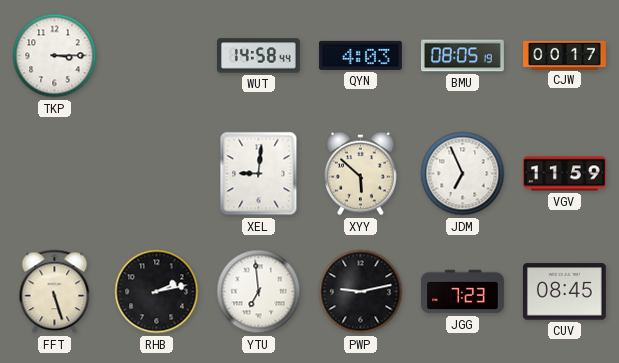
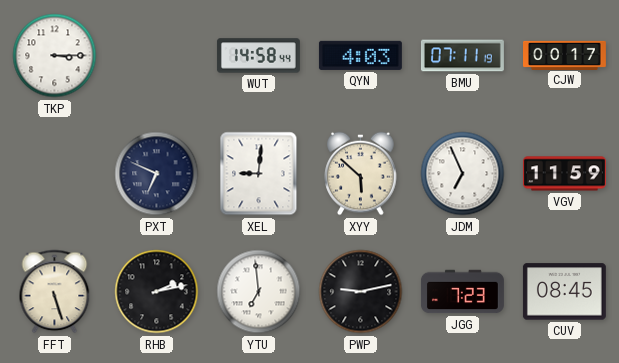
BMU: 08:05 -> 07:11
PXT: none -> 6:49
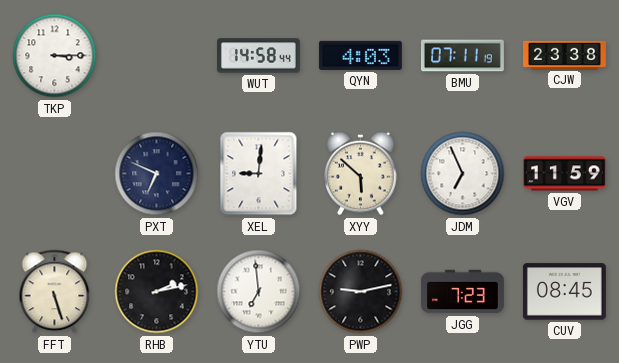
CJW: 00:17 -> 23:38
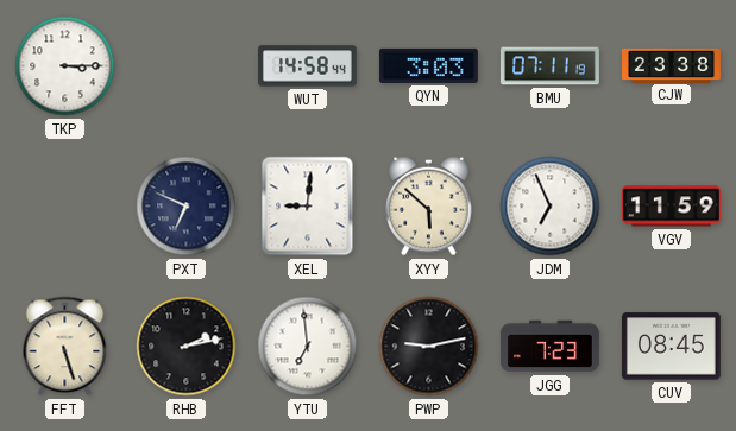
QYN: 4:03 -> 3:03
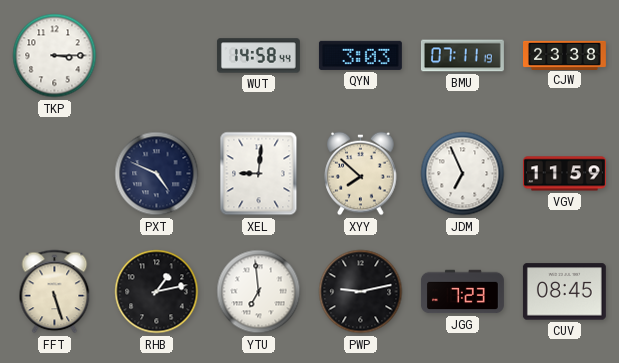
PXT: 6:49 -> 4:49
XYY: 5:52 -> 7:52
RHB: 2:13 -> 1:13
